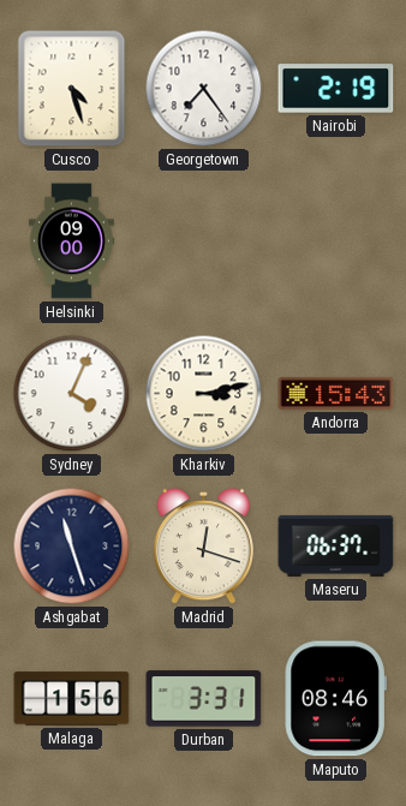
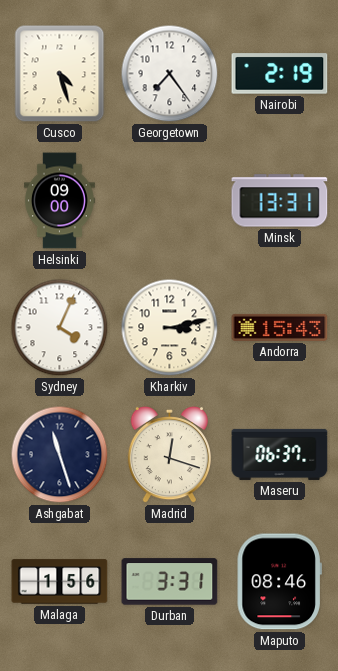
Minsk: none -> 13:31
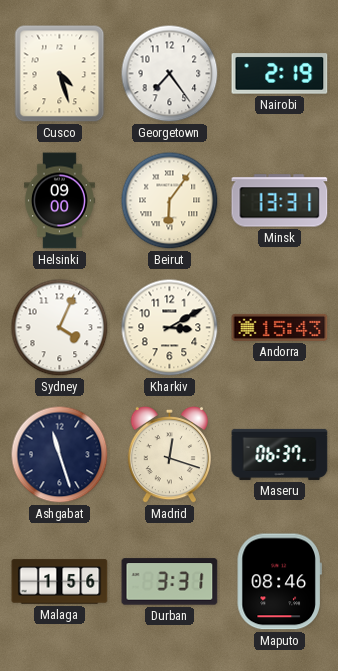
Beirut: none -> 6:06
Kharkiv: 3:13 -> 3:10
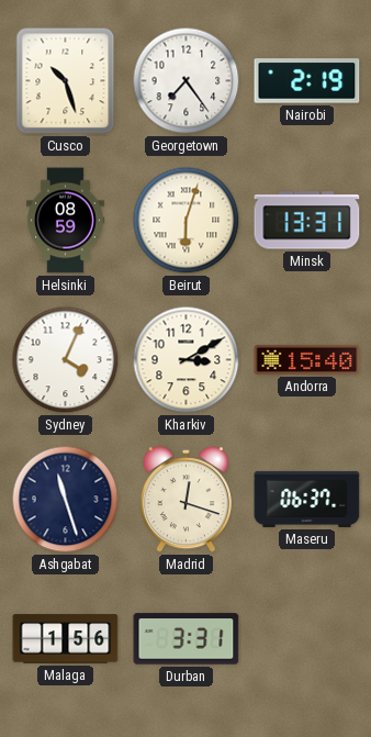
Cusco: 4:27 -> 10:27
Helsinki: 09:00 -> 08:59
Beirut: 6:06 -> 6:03
Andorra: 15:43 -> 15:40
Maputo: 08:46 -> none
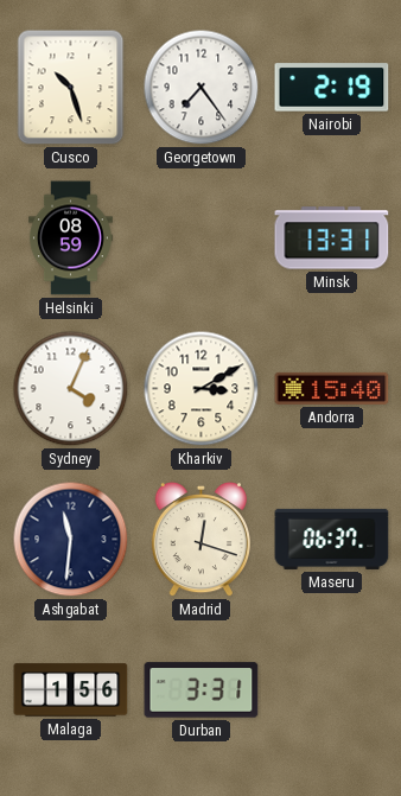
Beirut: 6:03 -> none
Ashgabat: 11:27 -> 11:31
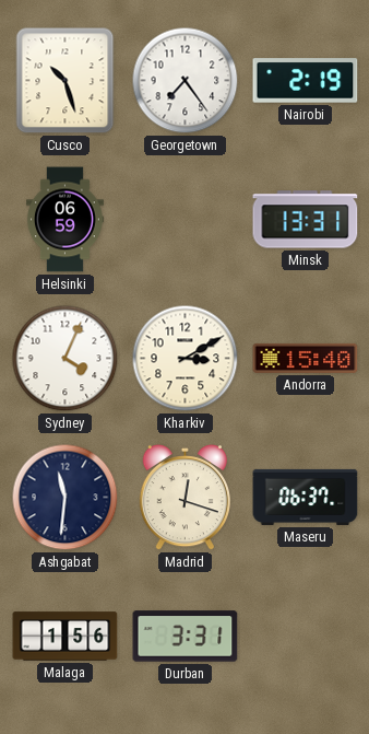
Helsinki: 08:59 -> 06:59
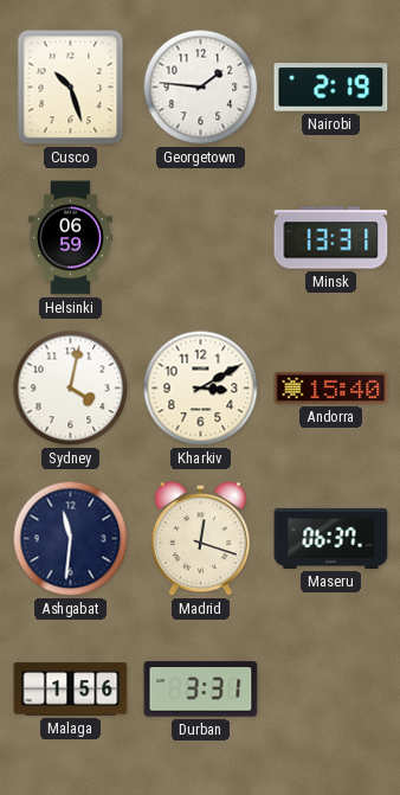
Georgetown: 7:24 -> 1:46
Sydney: 4:04 -> 4:02
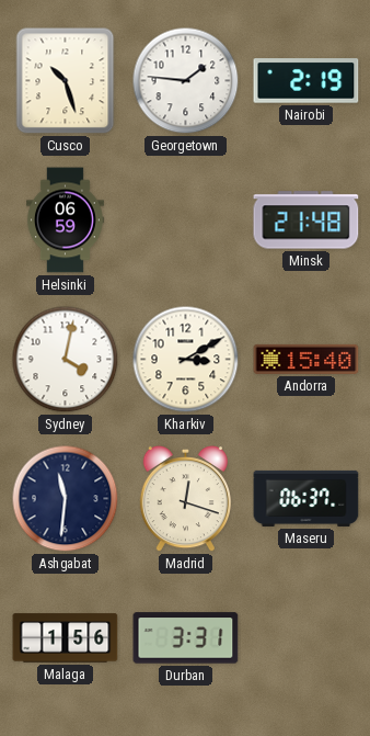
Minsk: 13:31 -> 21:48
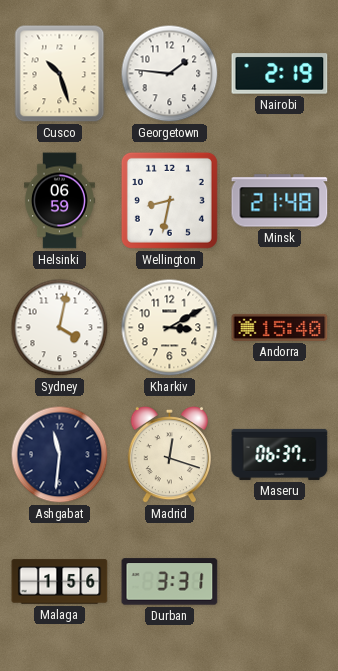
Wellington: none -> 8:32
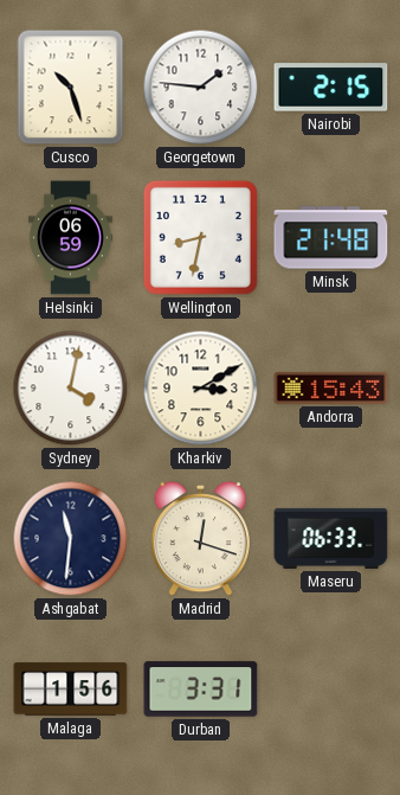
Nairobi: 2:19 -> 2:15
Andorra: 15:40 -> 15:43
Maseru: 06:37 -> 06:33
